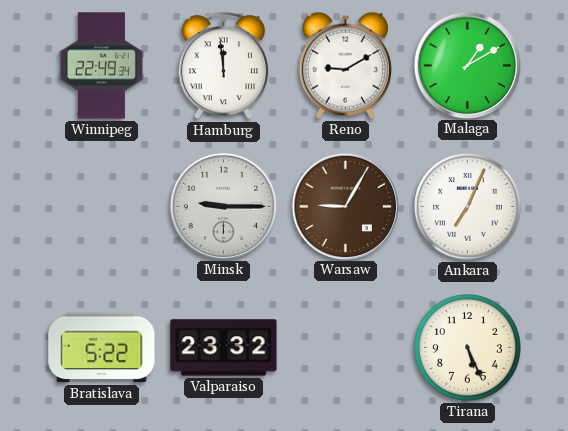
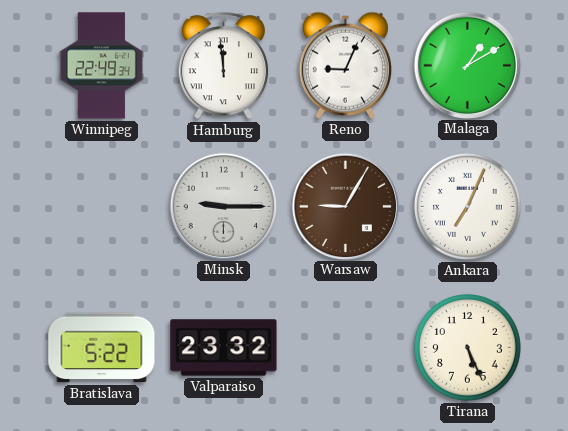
Reno: 9:10 -> 9:04
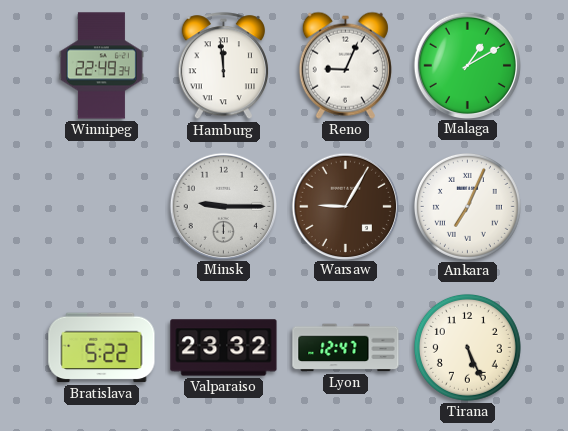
Lyon: none -> 12:47
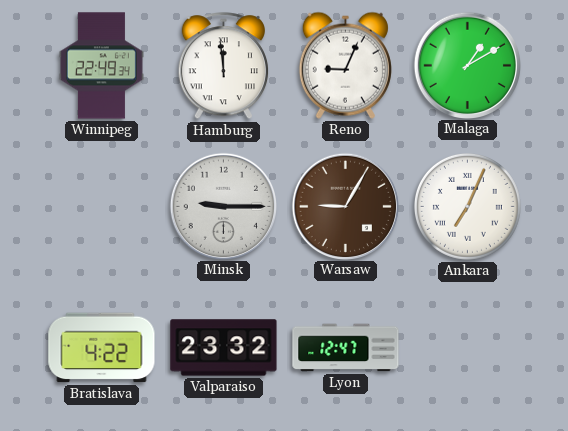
Bratislava: 5:22 -> 4:22
Tirana: 5:26 -> none
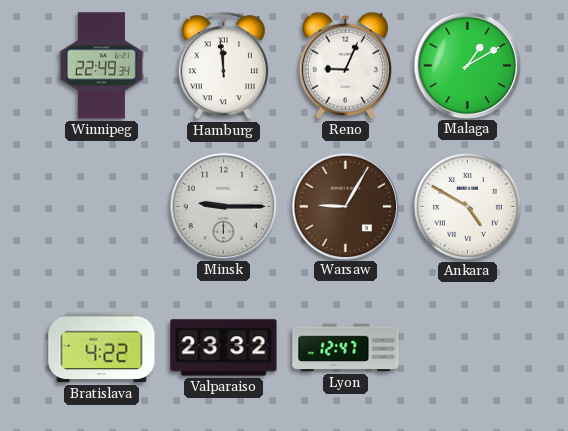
Ankara: 7:04 -> 4:50
